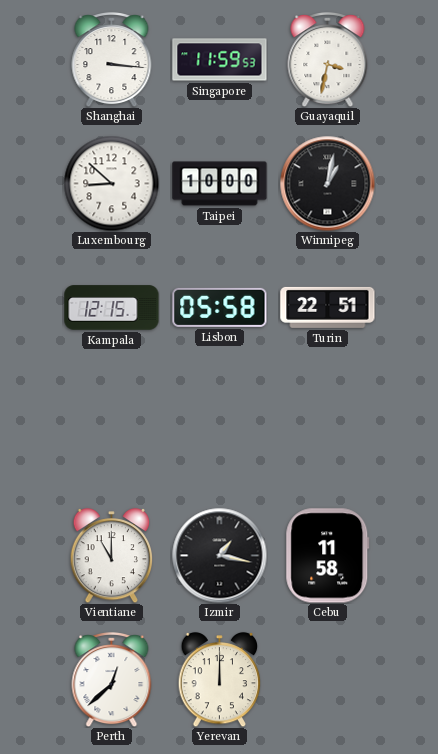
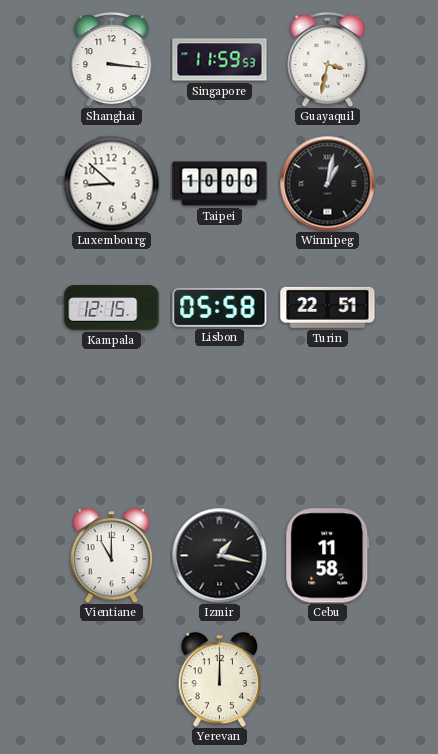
Perth: 12:38 -> none
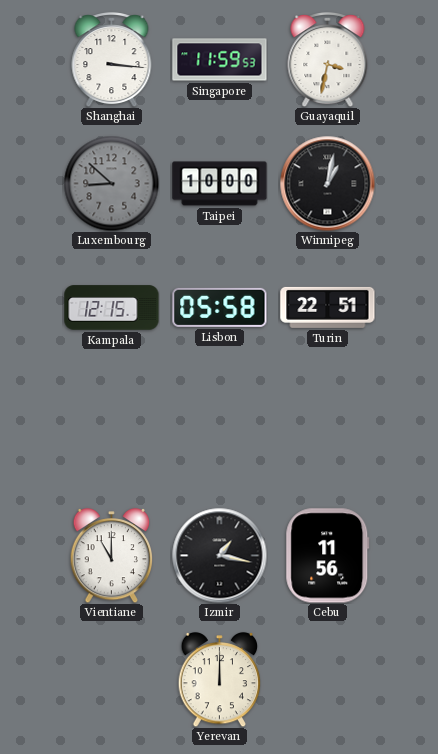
Luxembourg dial: white -> grey
Cebu: 11:58 -> 11:56
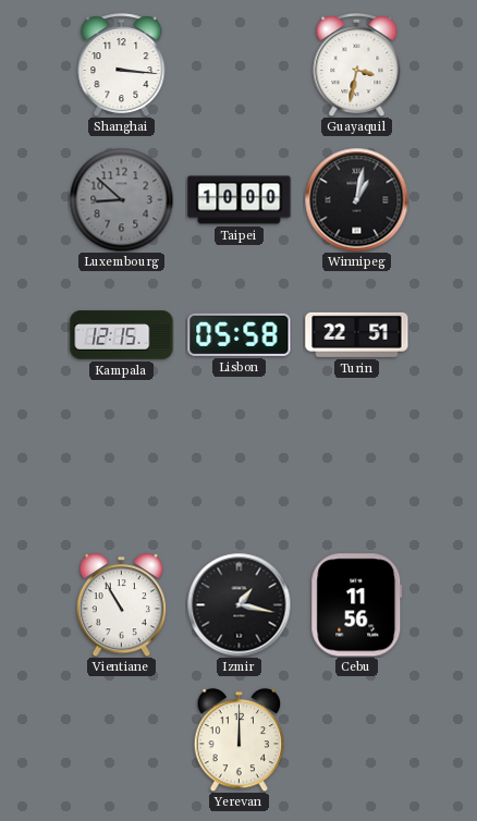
Singapore: 11:59 -> none
Vientiane: 11:00 -> 10:55
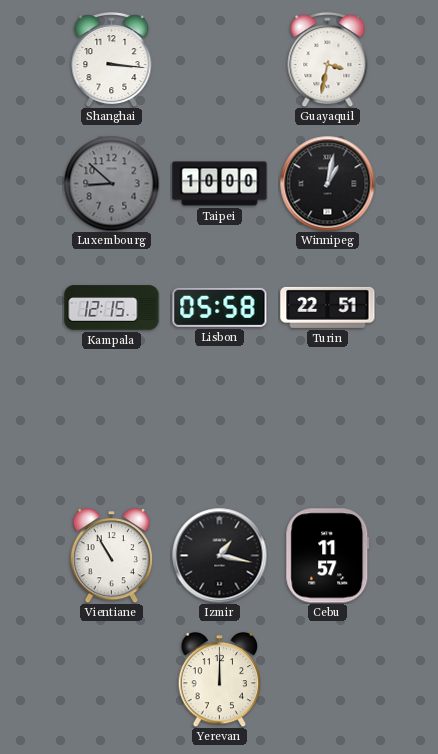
Cebu: 11:56 -> 11:57
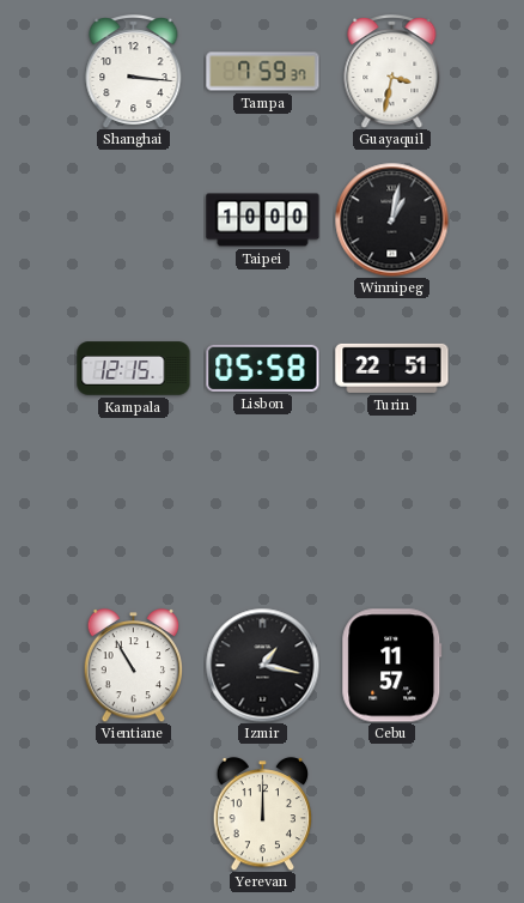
Tampa: none -> 7:59
Luxembourg: 8:52 -> none
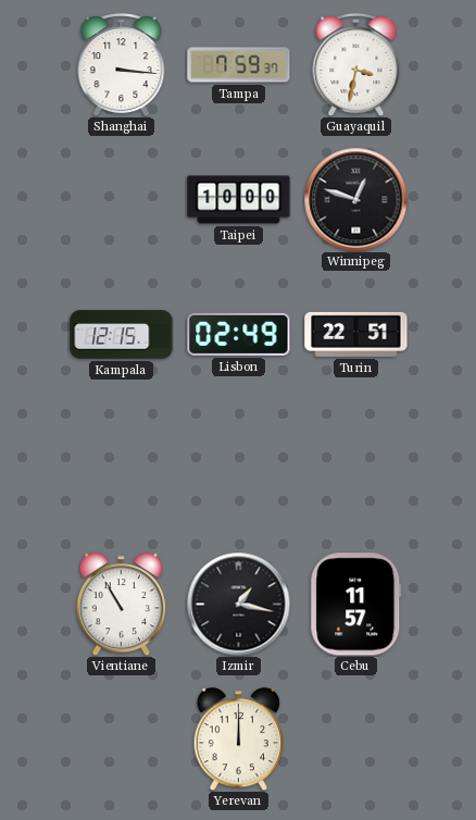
Winnipeg: 1:02 -> 12:48
Lisbon: 05:58 -> 02:49
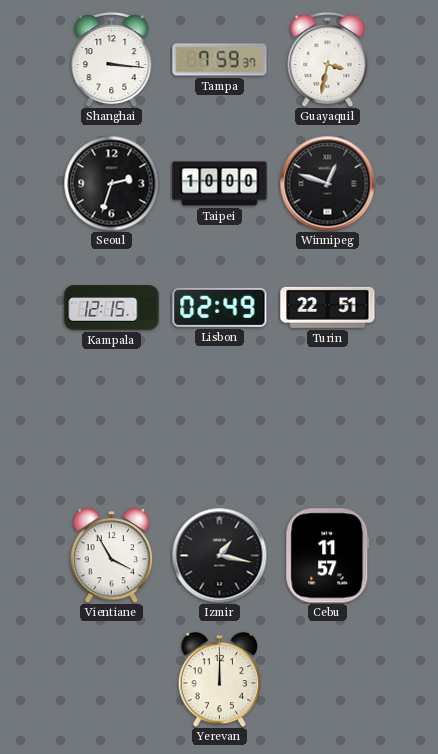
Seoul: none -> 2:33
Vientiane: 10:55 -> 3:55
